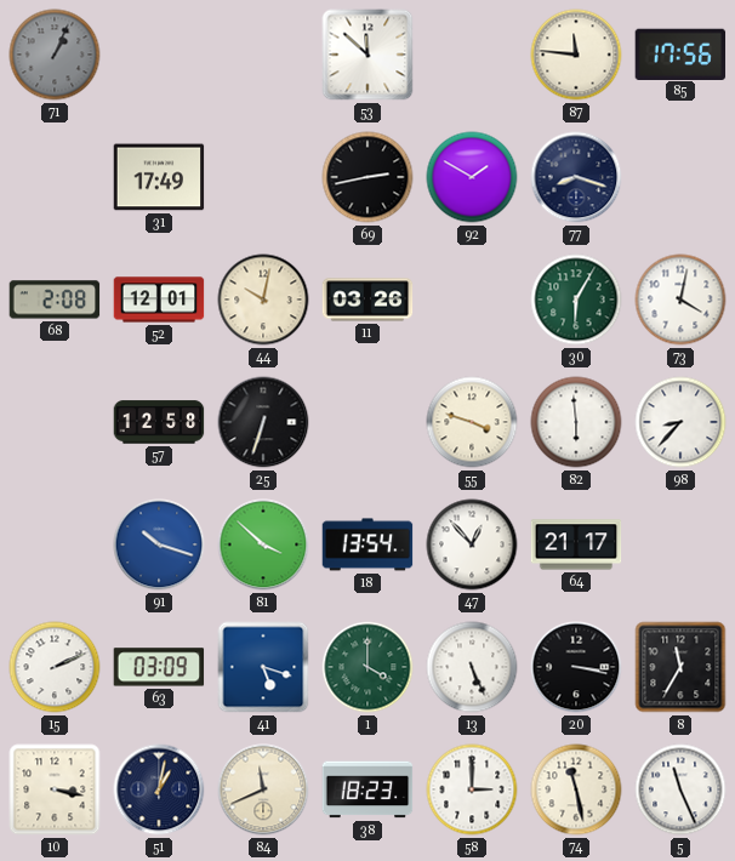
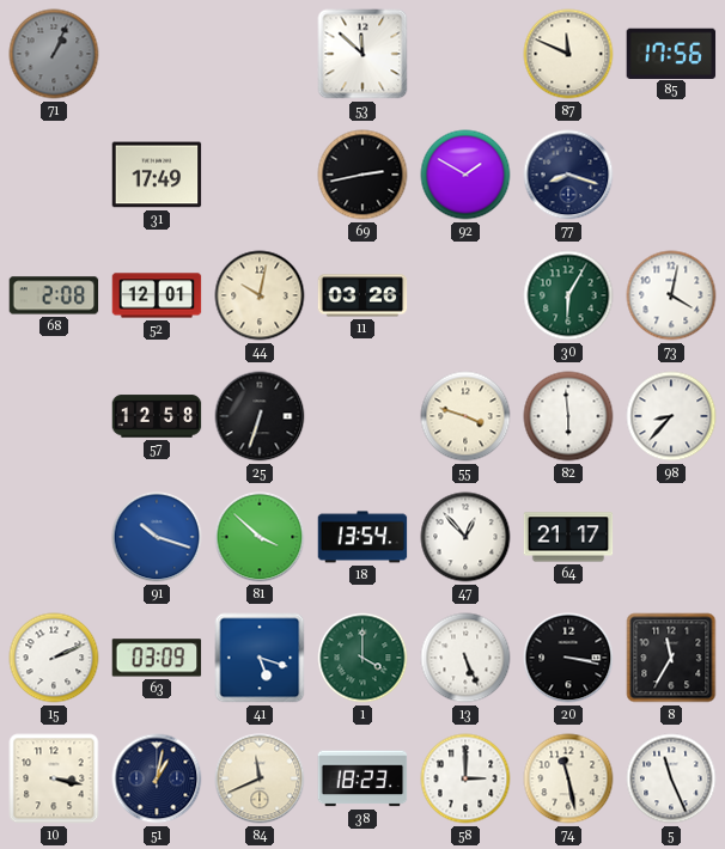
87: 11:46 -> 11:49
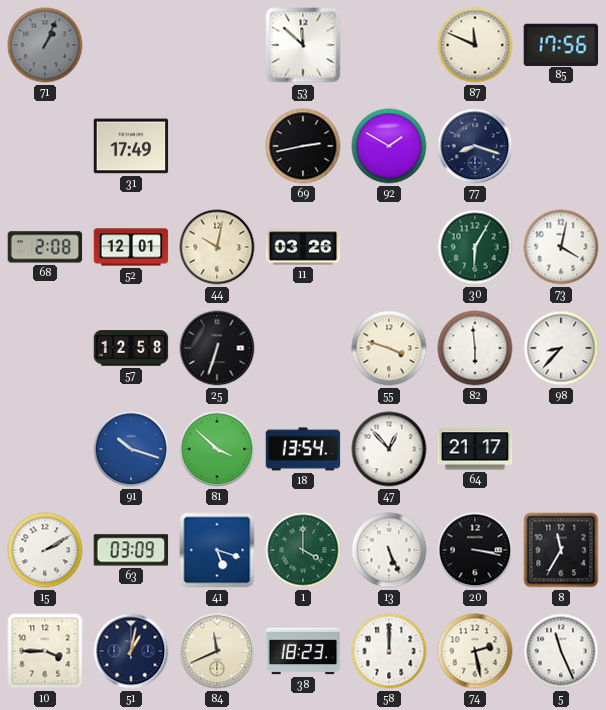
15: 2:11 -> 2:10
10: 3:17 -> 3:45
58: 3:00 -> 12:00
74: 11:28 -> 2:28
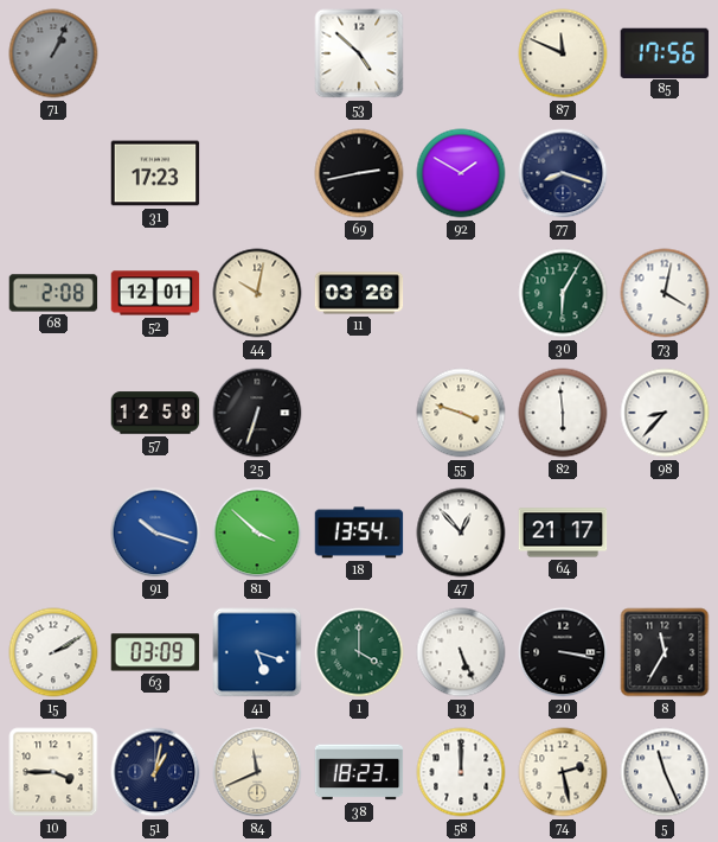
53: 11:52 -> 4:52
31: 17:49 -> 17:23
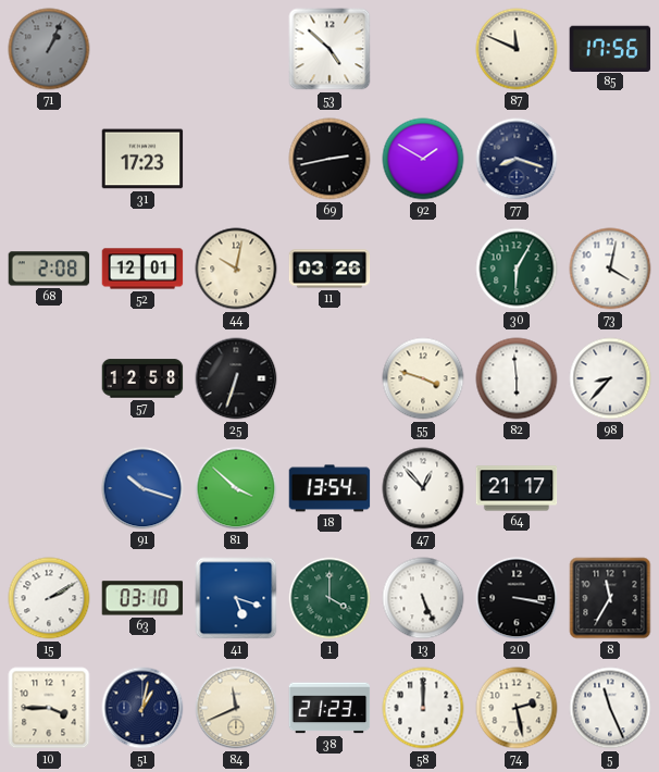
63: 03:09 -> 03:10
38: 18:23 -> 21:23
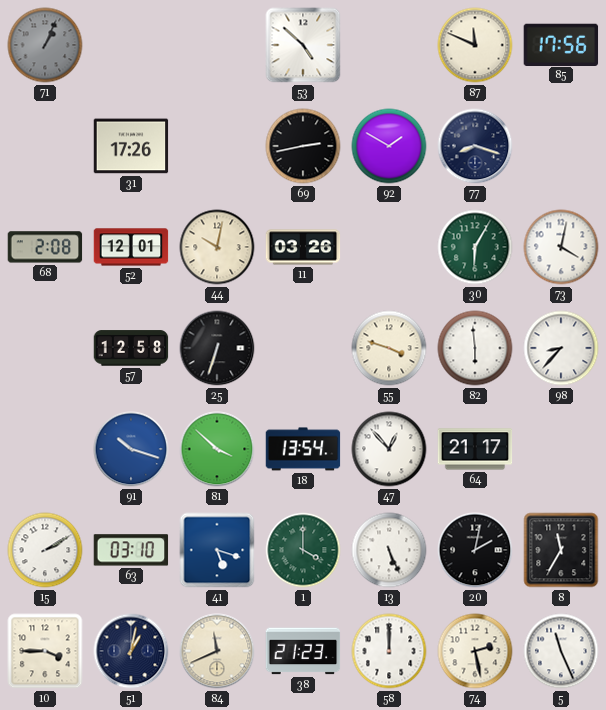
31: 17:23 -> 17:26
20: 3:17 -> 2:02
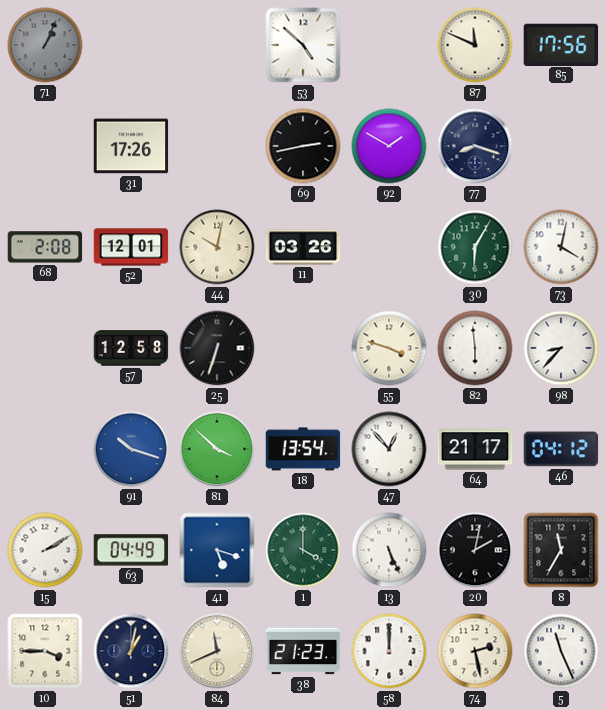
46: none -> 04:12
63: 03:10 -> 04:49
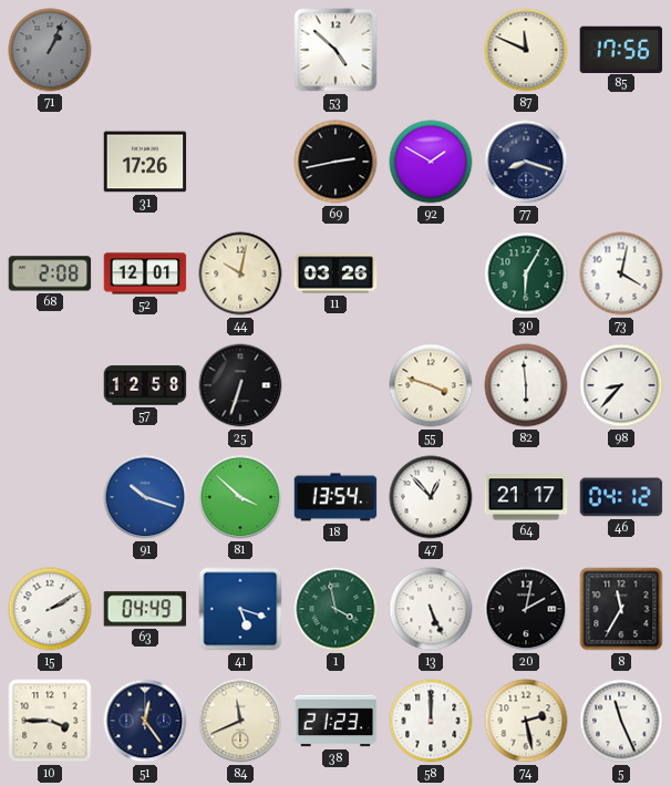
1: 4:00 -> 3:58
51: 1:02 -> 12:24
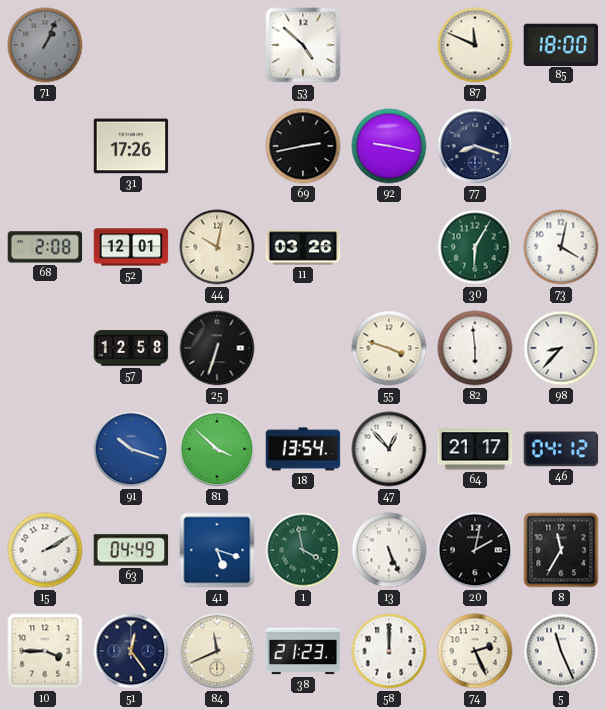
85: 17:56 -> 18:00
92: 1:50 -> 9:17
74: 2:28 -> 2:26
